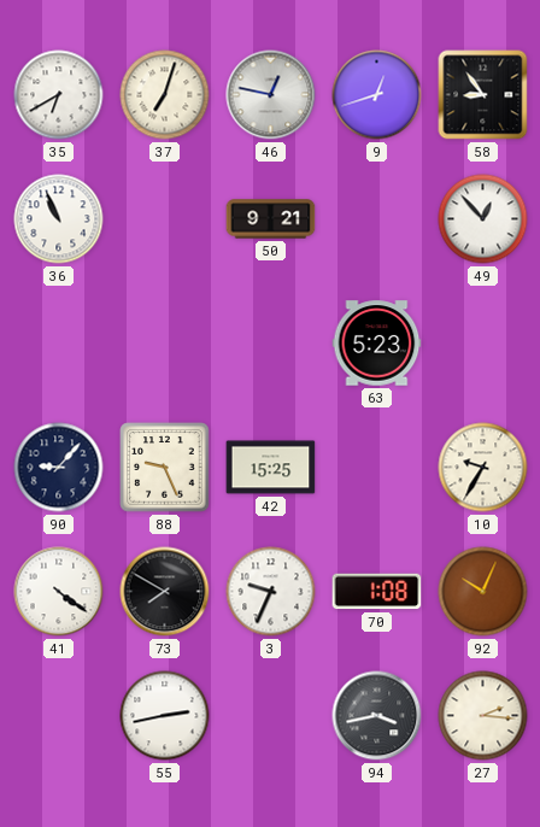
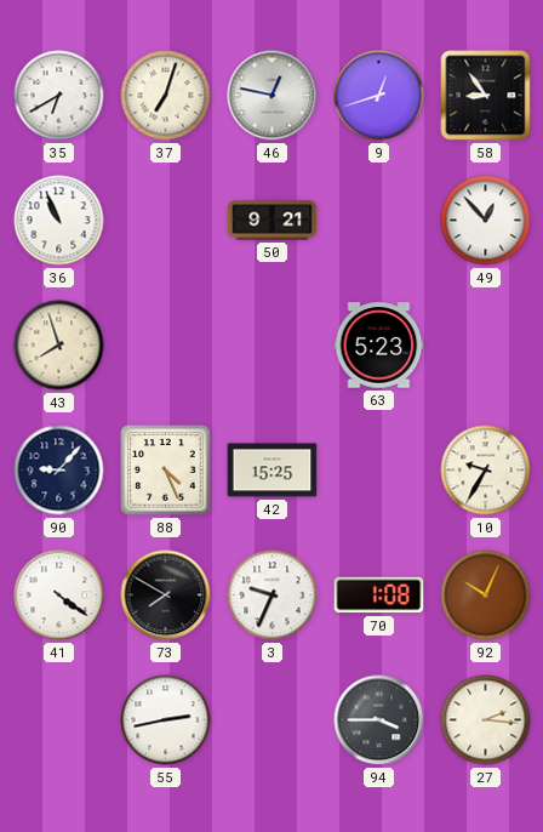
43: none -> 7:57
88: 9:26 -> 4:26
94: 3:43 -> 3:45
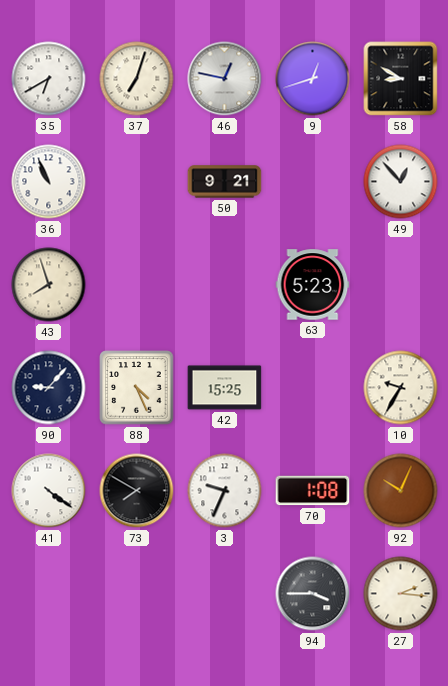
58: 8:54 -> 8:50
55: 2:43 -> none
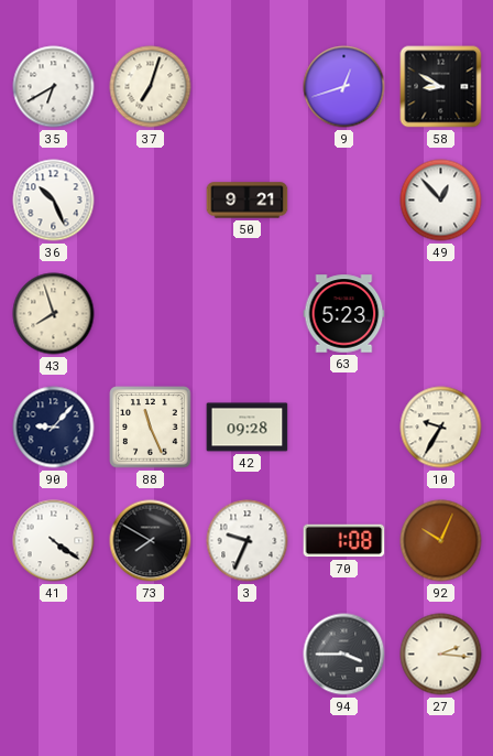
46: 12:47 -> none
36: 10:56 -> 10:26
88: 4:26 -> 11:26
42: 15:25 -> 09:28
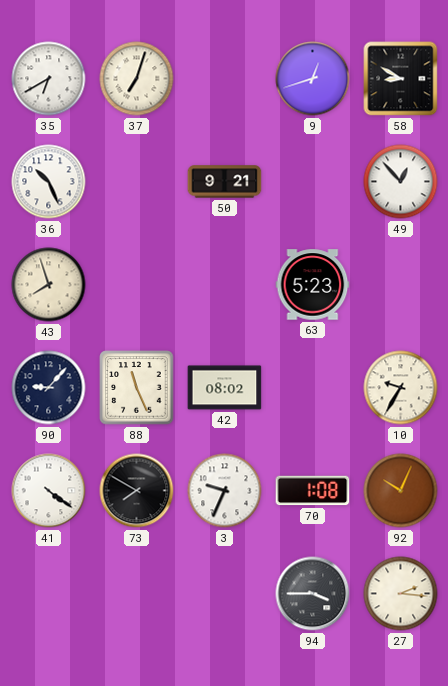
42: 09:28 -> 08:02
